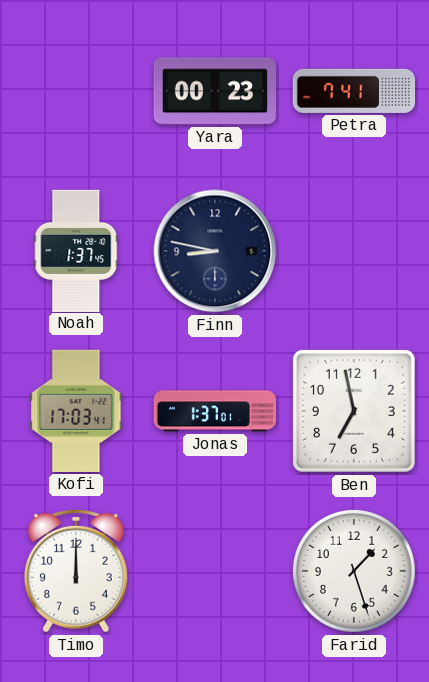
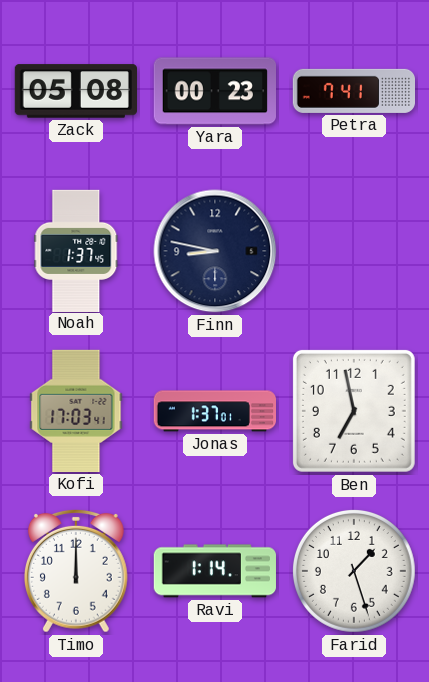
Zack: none -> 05:08
Ravi: none -> 1:14
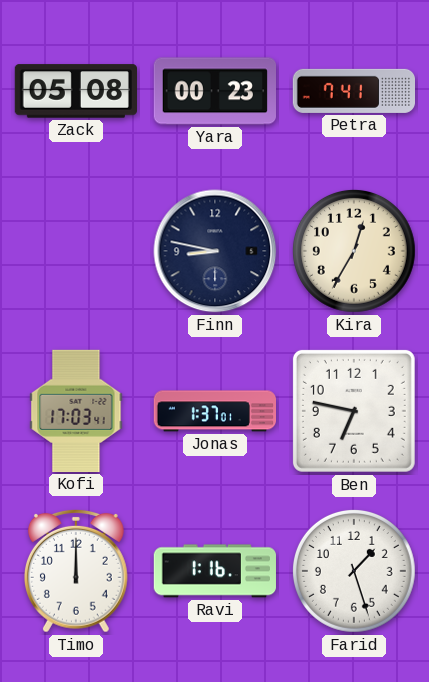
Noah: 1:37 -> none
Kira: none -> 12:35
Ben: 6:58 -> 6:47
Ravi: 1:14 -> 1:16
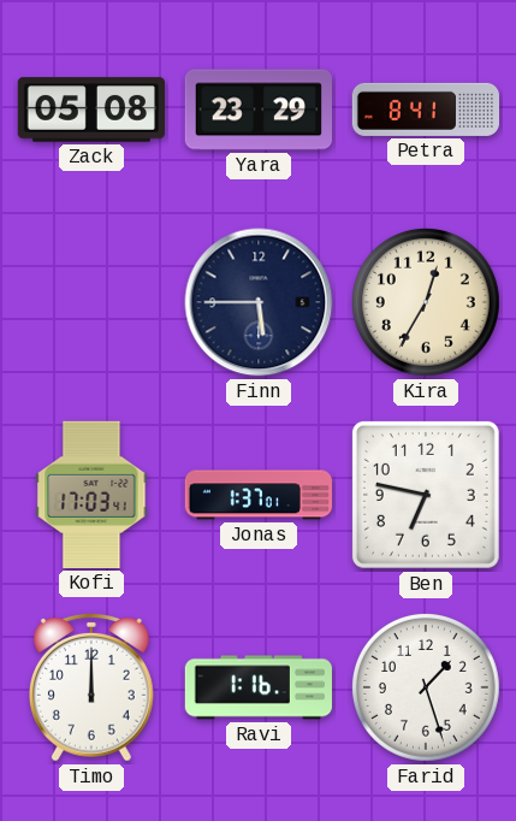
Yara: 00:23 -> 23:29
Petra: 7:41 -> 8:41
Finn: 8:47 -> 5:45
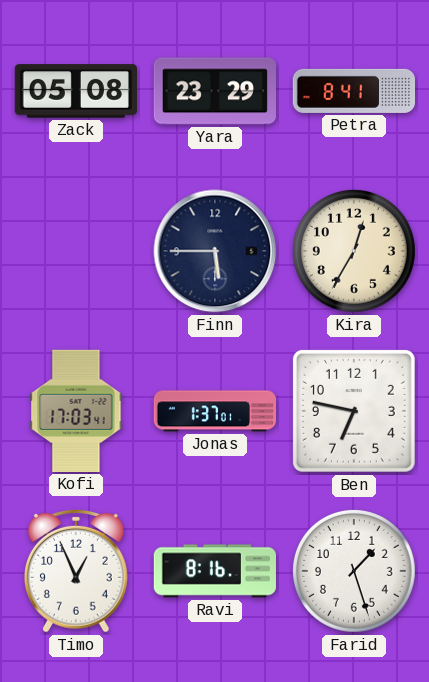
Timo: 12:00 -> 12:56
Ravi: 1:16 -> 8:16
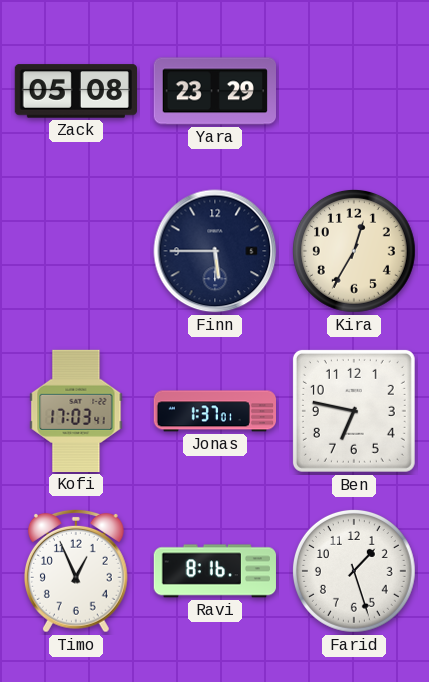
Petra: 8:41 -> none
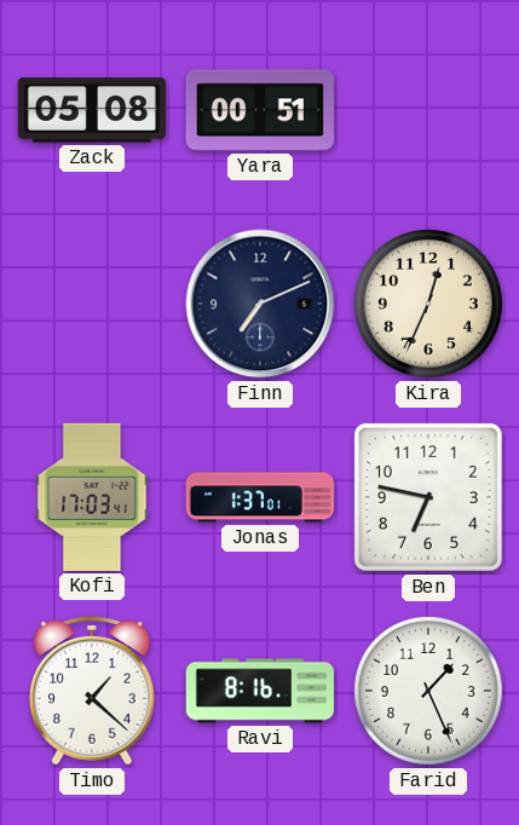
Yara: 23:29 -> 00:51
Finn: 5:45 -> 7:11
Kira: 12:35 -> 12:34
Timo: 12:56 -> 1:22
Farid: 1:27 -> 1:26
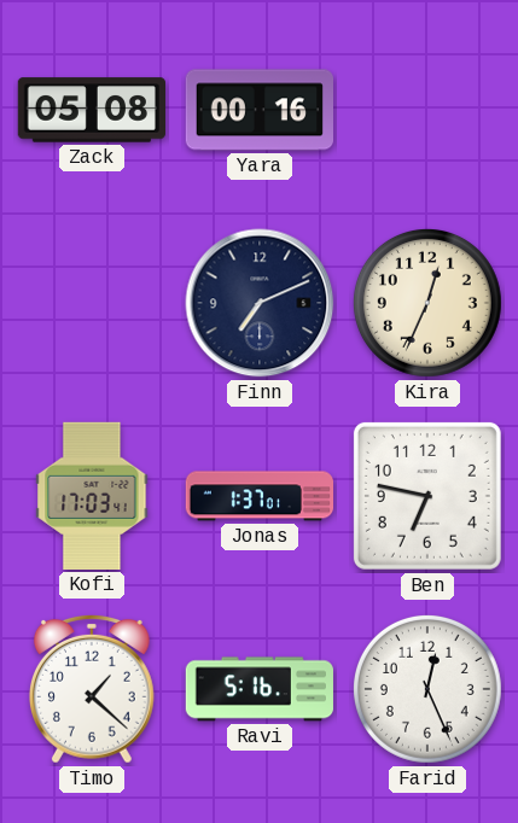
Yara: 00:51 -> 00:16
Ravi: 8:16 -> 5:16
Farid: 1:26 -> 12:26
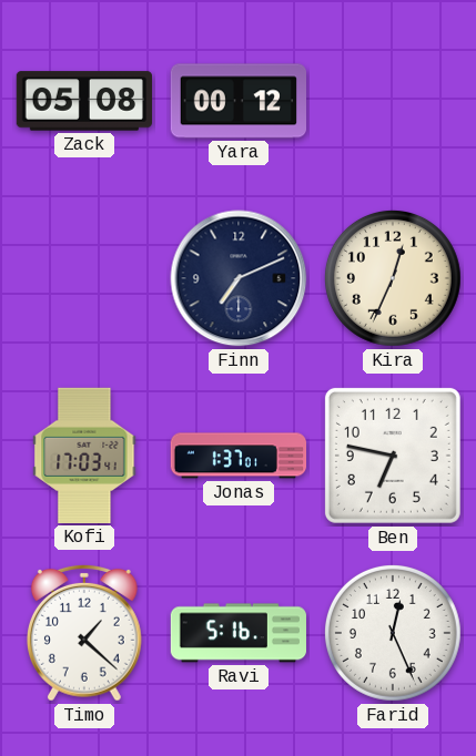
Yara: 00:16 -> 00:12
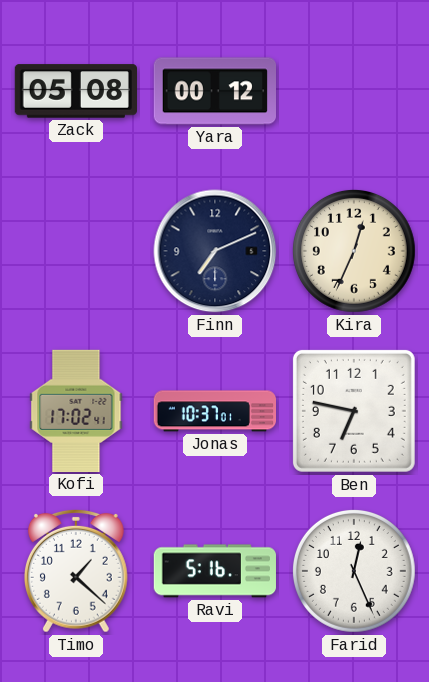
Kofi: 17:03 -> 17:02
Jonas: 1:37 -> 10:37
